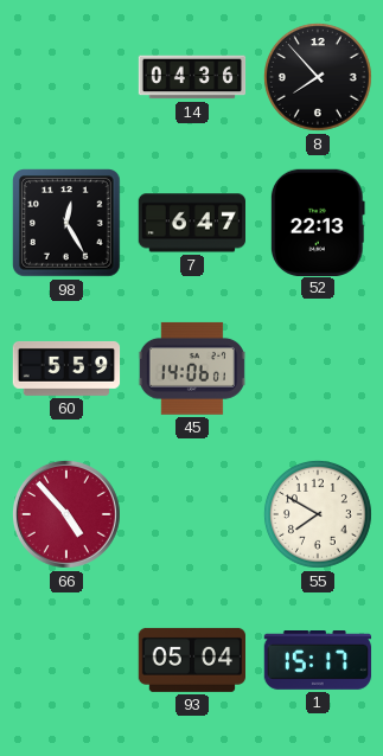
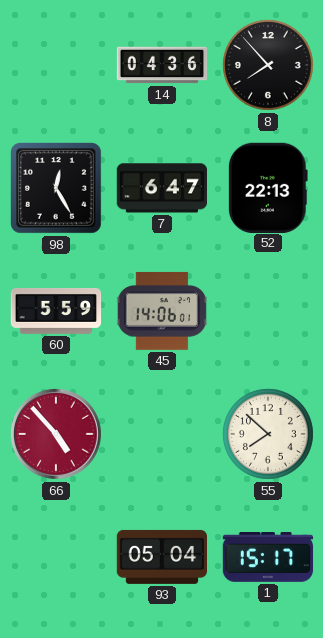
55: 7:50 -> 7:52
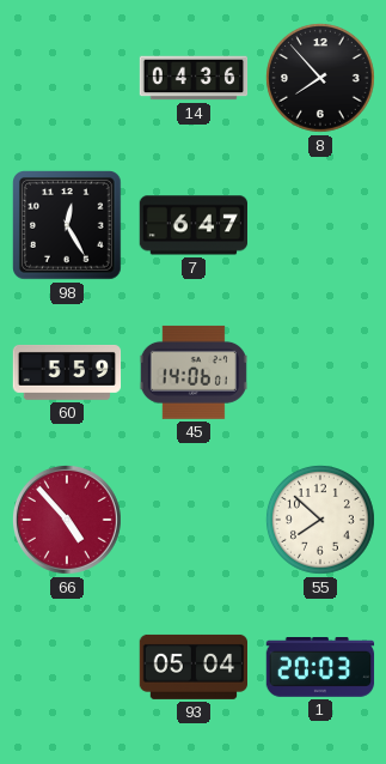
52: 22:13 -> none
1: 15:17 -> 20:03
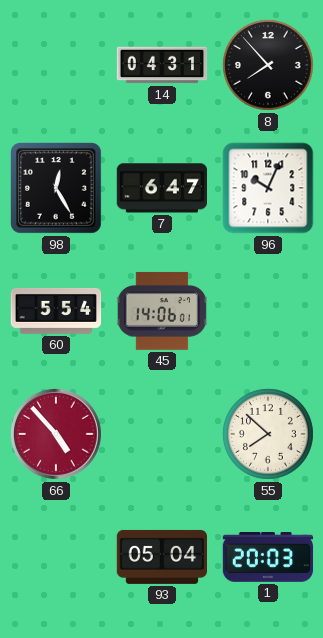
14: 04:36 -> 04:31
96: none -> 10:04
60: 5:59 -> 5:54
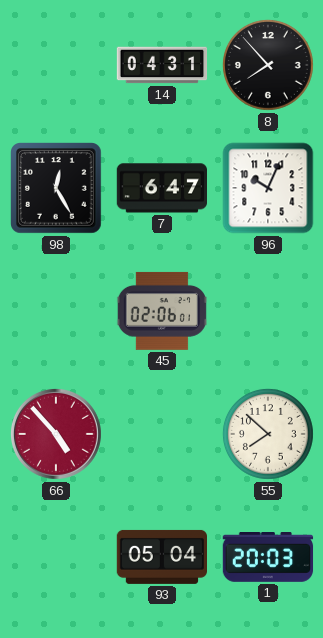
60: 5:54 -> none
45: 14:06 -> 02:06
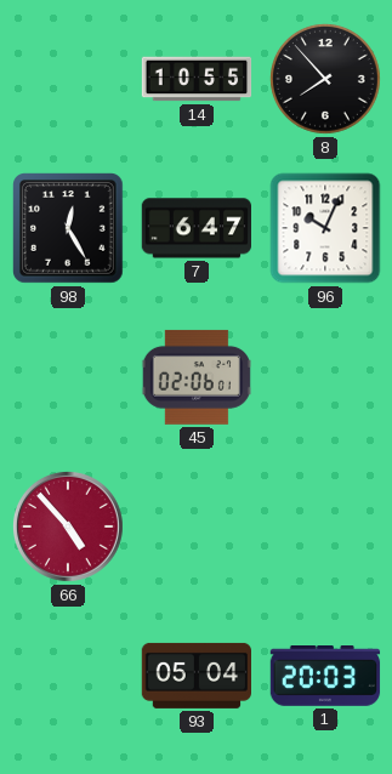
14: 04:31 -> 10:55
55: 7:52 -> none
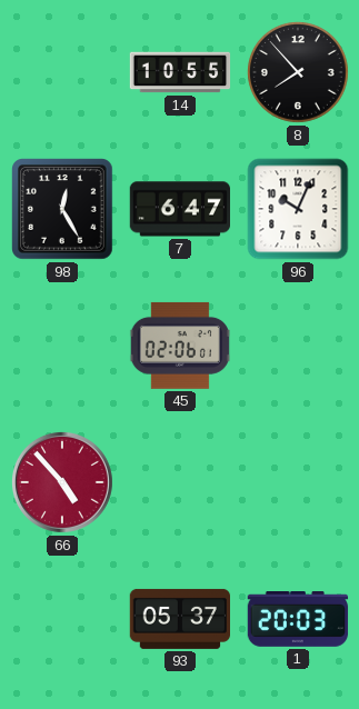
93: 05:04 -> 05:37
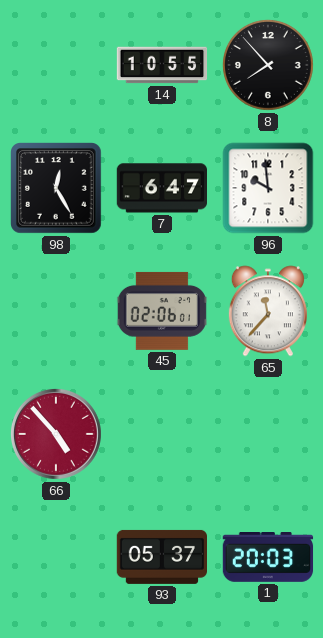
96: 10:04 -> 9:59
65: none -> 11:37
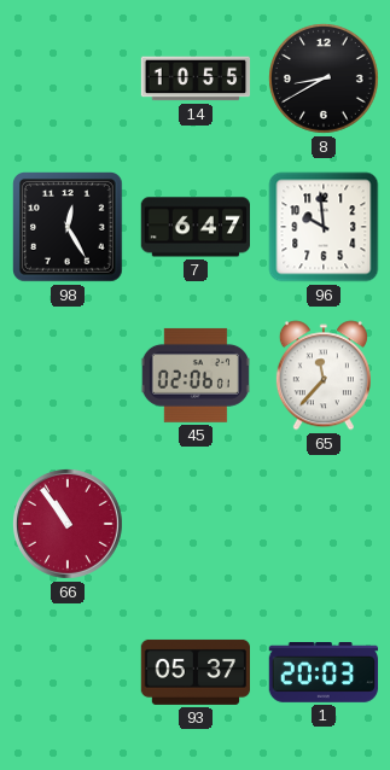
8: 7:53 -> 8:40
66: 4:53 -> 10:54
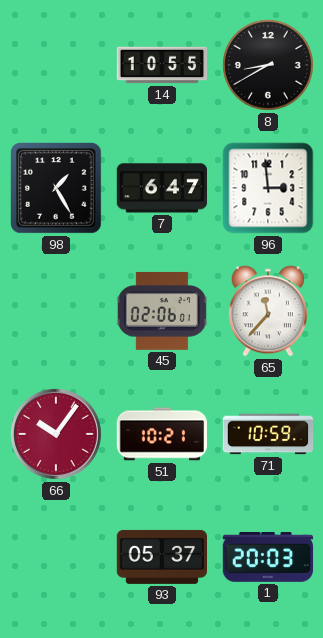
98: 12:25 -> 1:25
96: 9:59 -> 2:59
66: 10:54 -> 10:06
51: none -> 10:21
71: none -> 10:59
